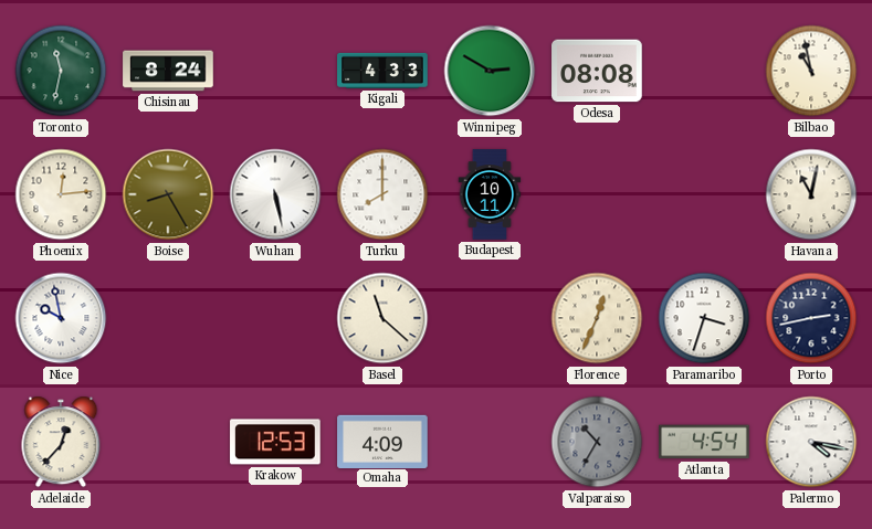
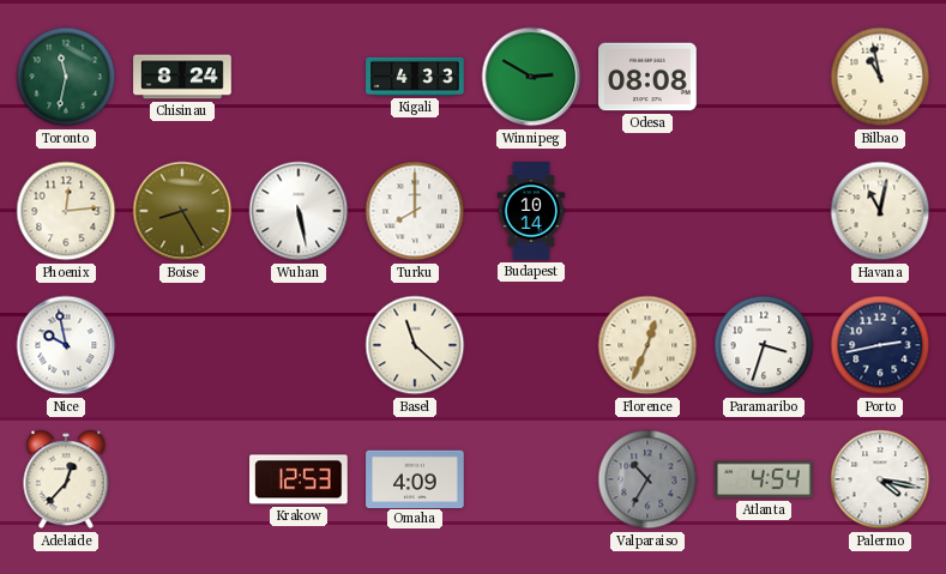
Budapest: 10:11 -> 10:14
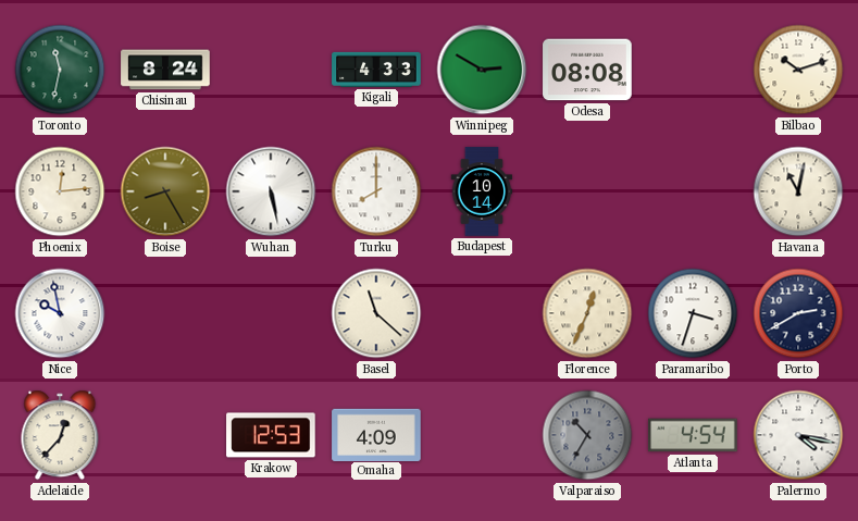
Bilbao: 10:58 -> 10:12
Porto: 2:43 -> 2:40
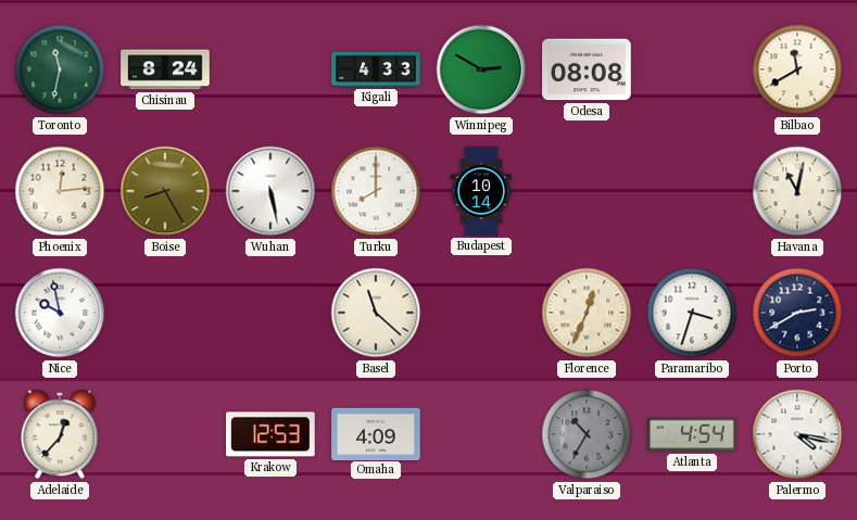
Bilbao: 10:12 -> 11:40
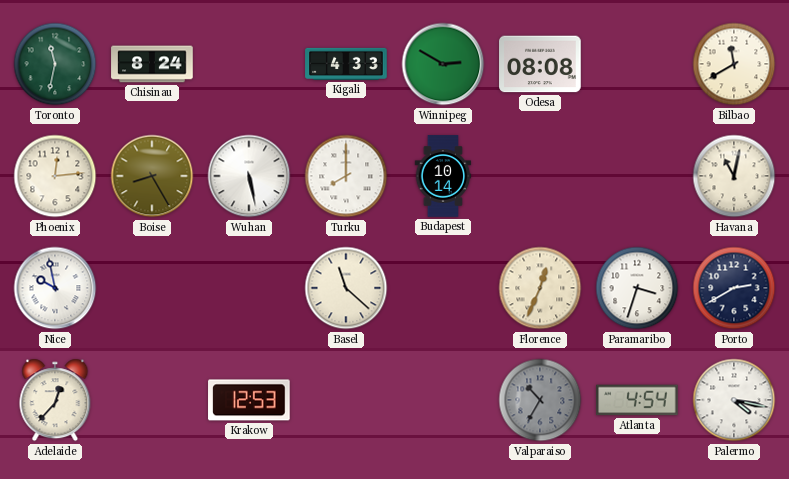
Omaha: 4:09 -> none
